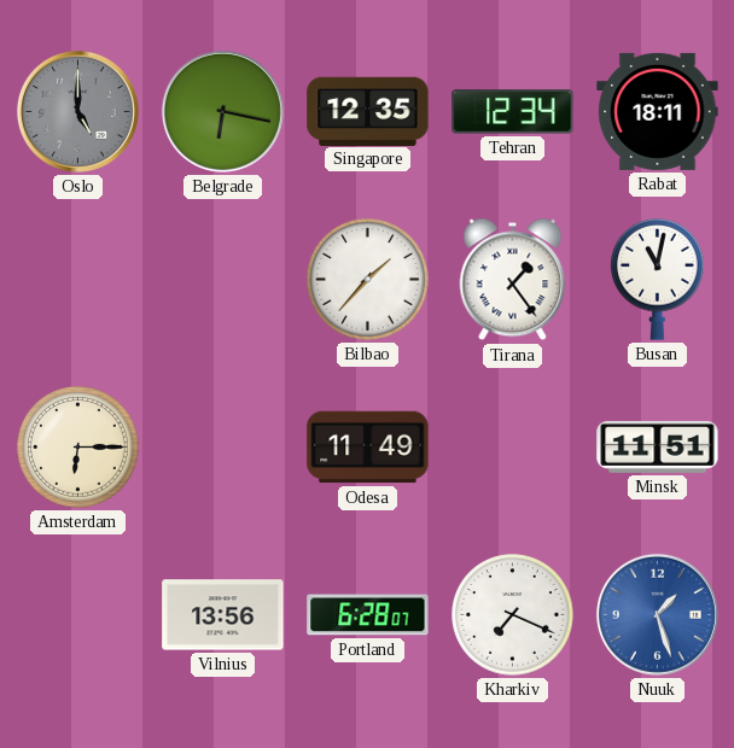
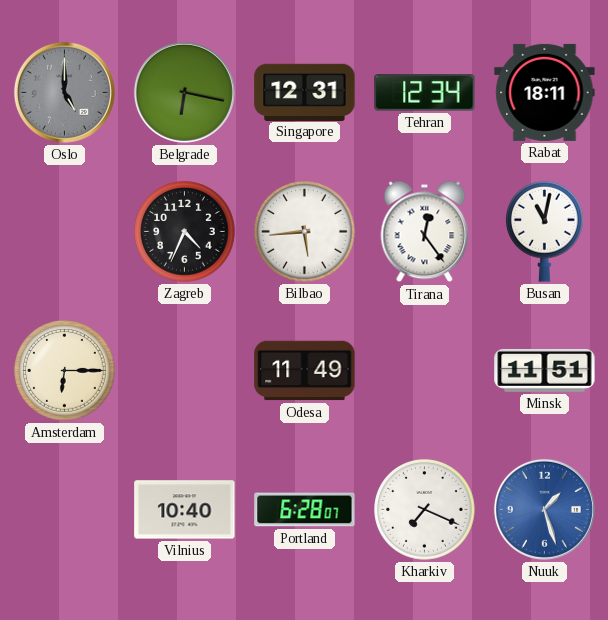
Singapore: 12:35 -> 12:31
Zagreb: none -> 4:34
Bilbao: 1:37 -> 5:44
Tirana: 1:24 -> 12:24
Vilnius: 13:56 -> 10:40
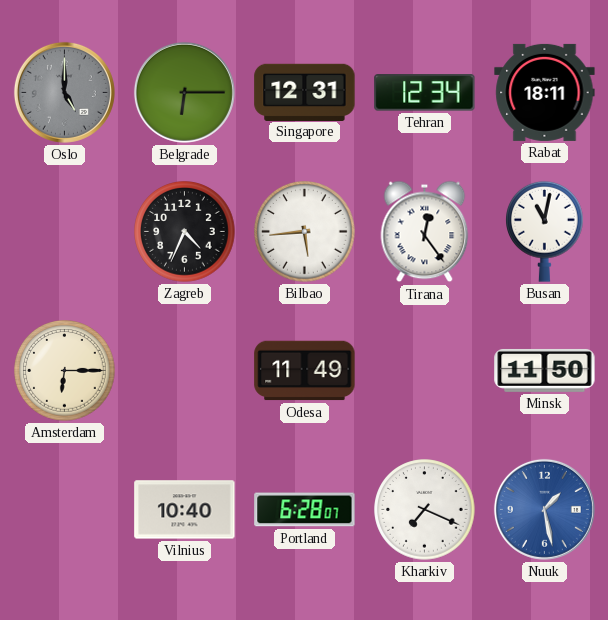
Belgrade: 6:17 -> 6:15
Minsk: 11:51 -> 11:50
Nuuk: 1:27 -> 1:28
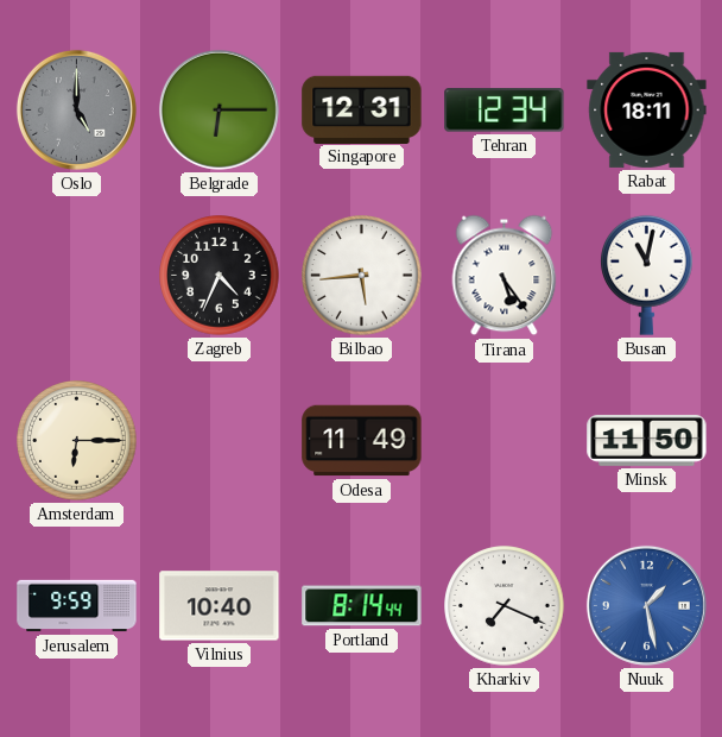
Tirana: 12:24 -> 5:24
Jerusalem: none -> 9:59
Portland: 6:28 -> 8:14
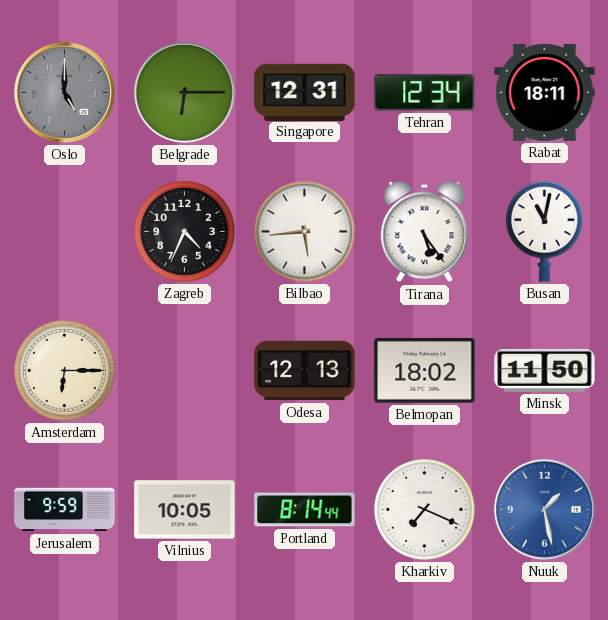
Odesa: 11:49 -> 12:13
Belmopan: none -> 18:02
Vilnius: 10:40 -> 10:05
